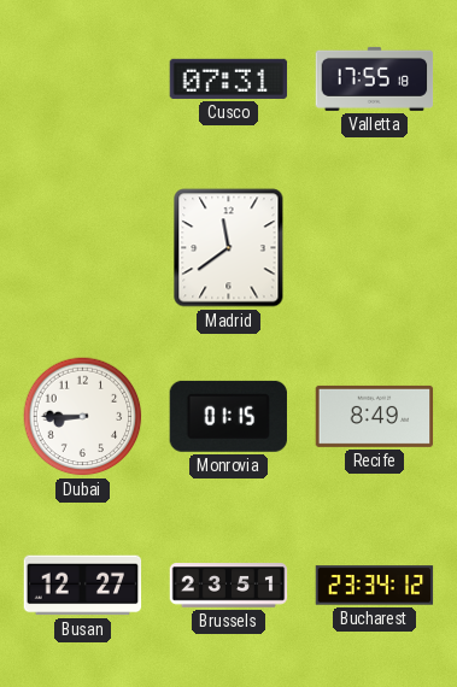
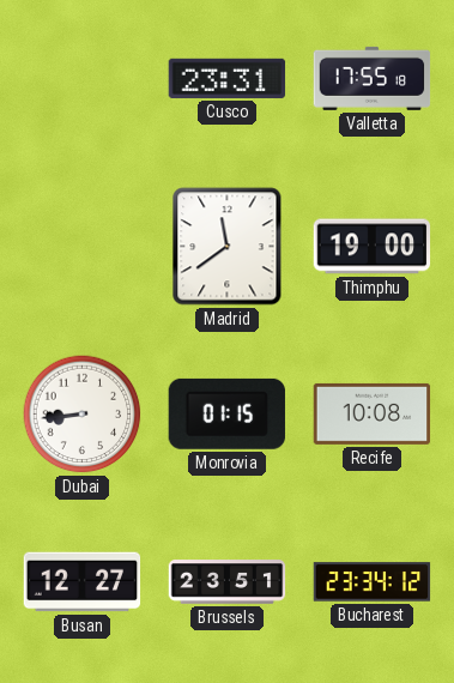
Cusco: 07:31 -> 23:31
Thimphu: none -> 19:00
Dubai: 8:45 -> 8:44
Recife: 8:49 -> 10:08
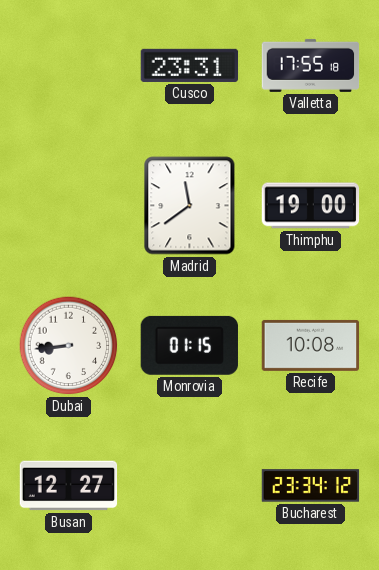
Brussels: 23:51 -> none
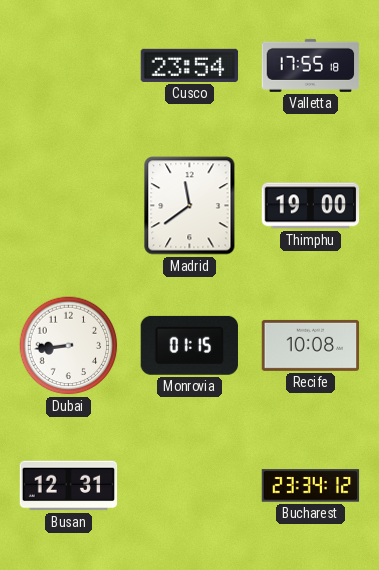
Cusco: 23:31 -> 23:54
Busan: 12:27 -> 12:31
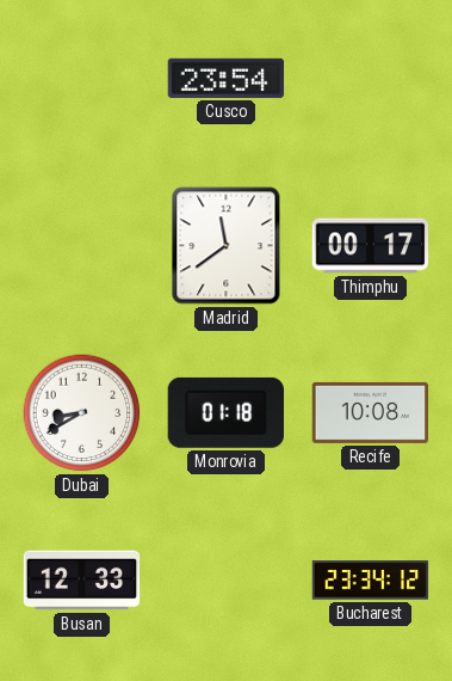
Valletta: 17:55 -> none
Thimphu: 19:00 -> 00:17
Dubai: 8:44 -> 8:40
Monrovia: 01:15 -> 01:18
Busan: 12:31 -> 12:33
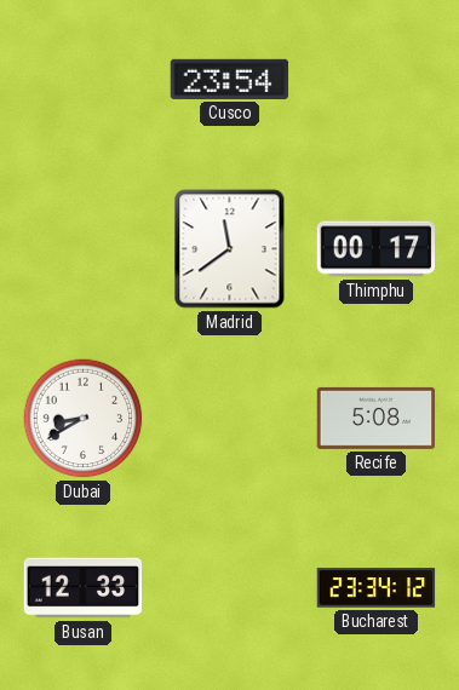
Monrovia: 01:18 -> none
Recife: 10:08 -> 5:08
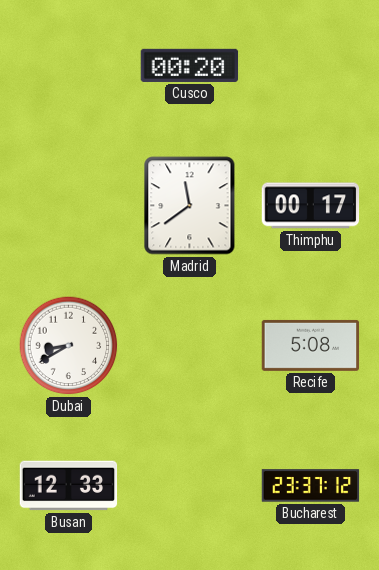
Cusco: 23:54 -> 00:20
Bucharest: 23:34 -> 23:37
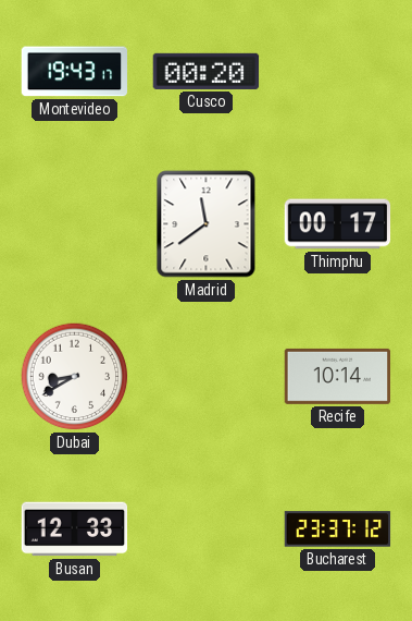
Montevideo: none -> 19:43
Recife: 5:08 -> 10:14
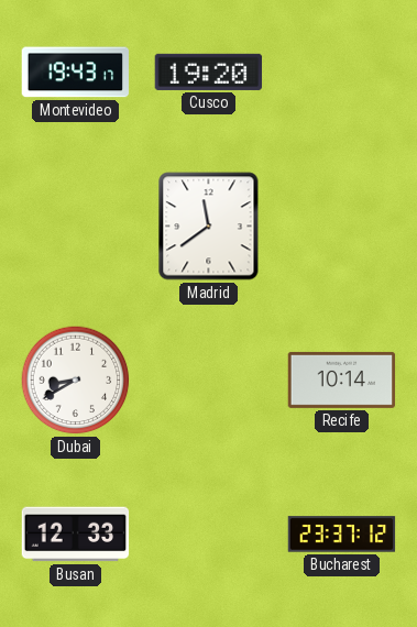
Cusco: 00:20 -> 19:20
Thimphu: 00:17 -> none
